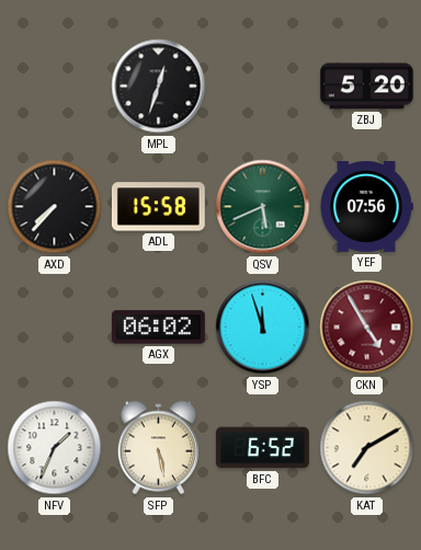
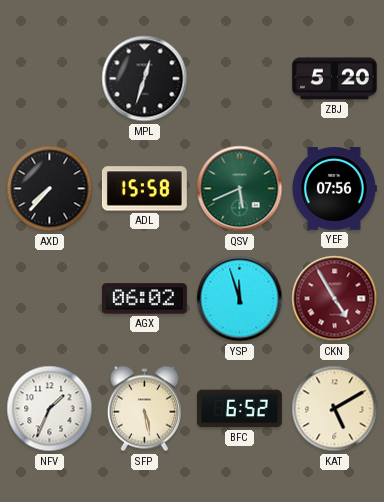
KAT: 7:10 -> 5:10
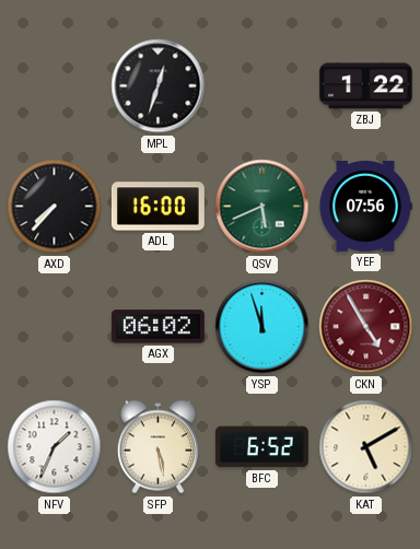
ZBJ: 5:20 -> 1:22
ADL: 15:58 -> 16:00
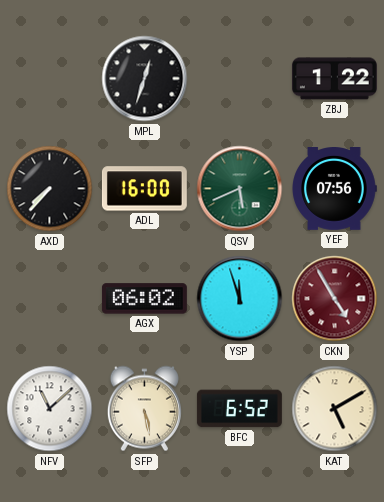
NFV: 1:34 -> 11:08
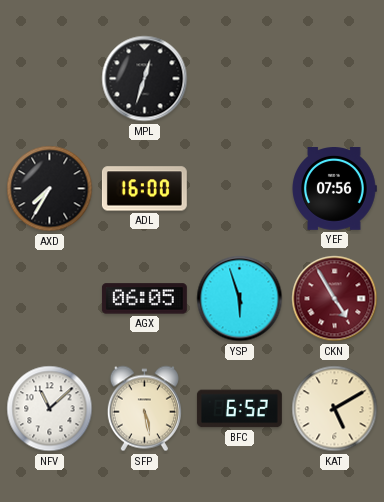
ZBJ: 1:22 -> none
AXD: 7:37 -> 7:35
QSV: 5:41 -> none
AGX: 06:02 -> 06:05
YSP: 11:57 -> 5:57
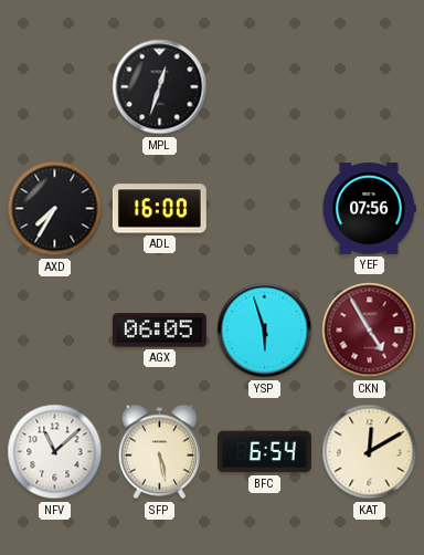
BFC: 6:52 -> 6:54
KAT: 5:10 -> 12:10
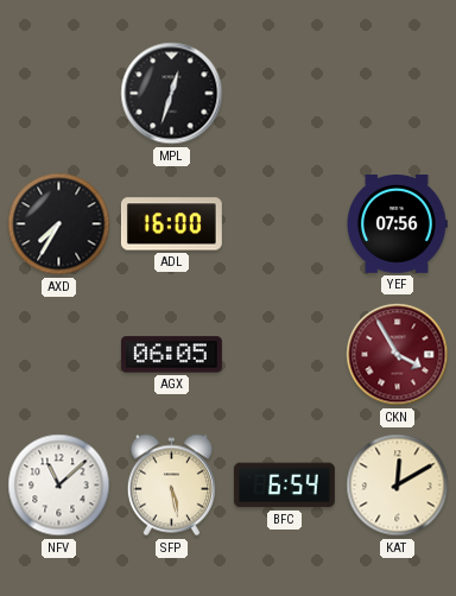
YSP: 5:57 -> none
CKN: 4:55 -> 3:55
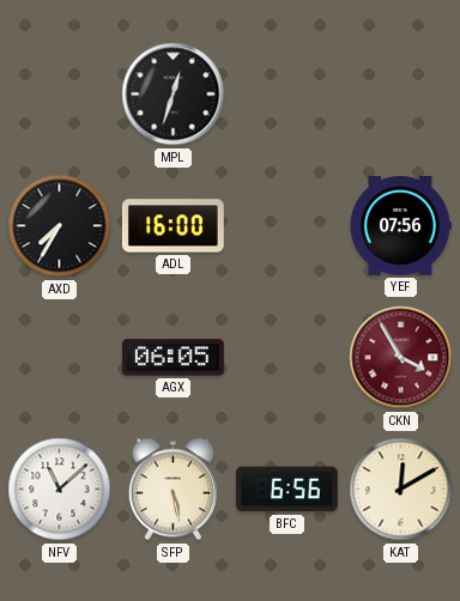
BFC: 6:54 -> 6:56
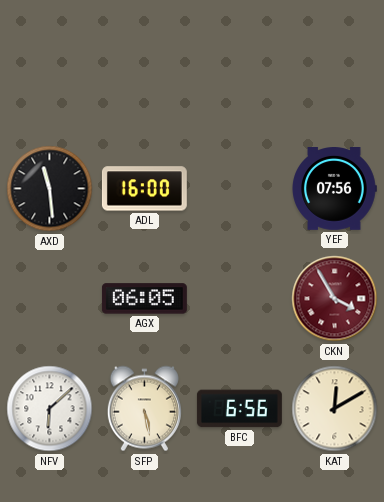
MPL: 12:33 -> none
AXD: 7:35 -> 11:29
NFV: 11:08 -> 6:08
